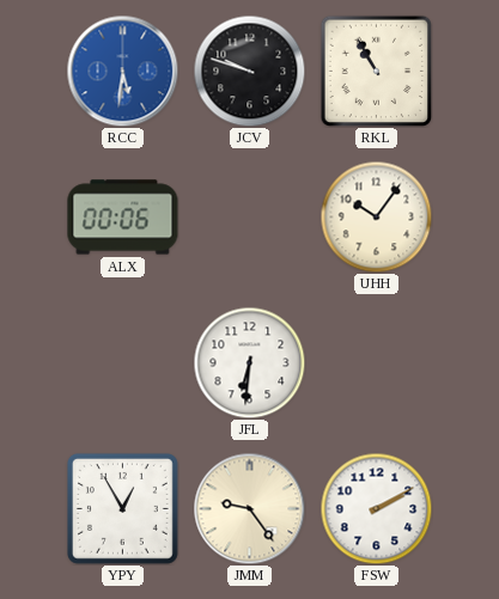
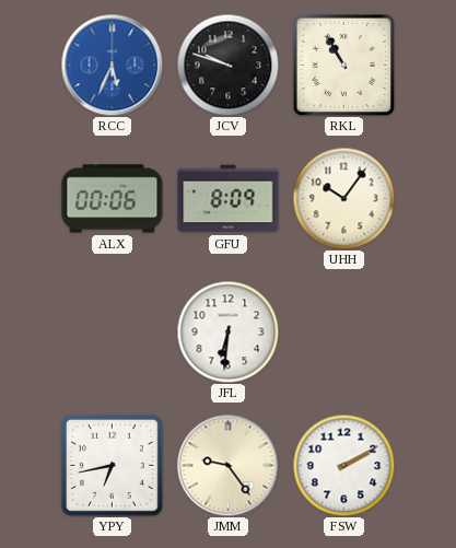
RCC: 5:31 -> 5:34
GFU: none -> 8:09
YPY: 12:55 -> 6:43
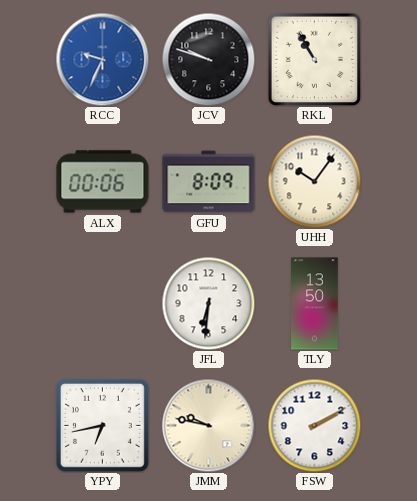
RCC: 5:34 -> 9:34
TLY: none -> 13:50
JMM: 9:24 -> 9:47
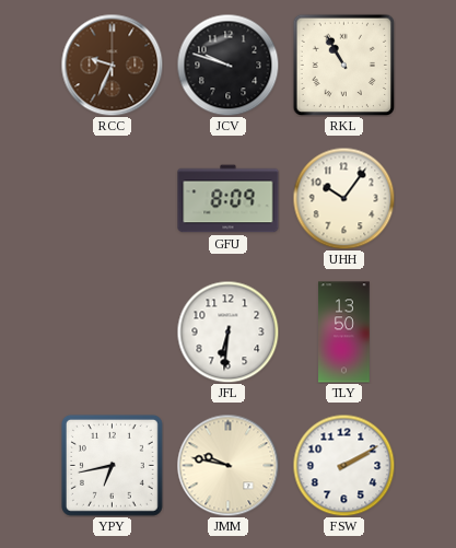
RCC dial: blue -> brown
ALX: 00:06 -> none
